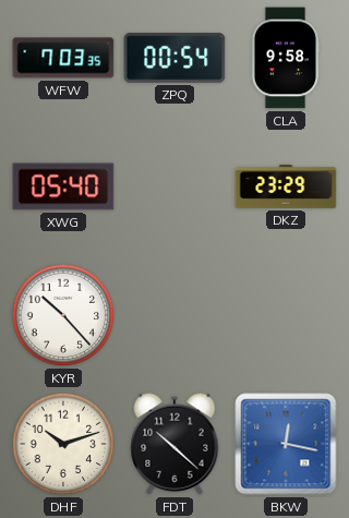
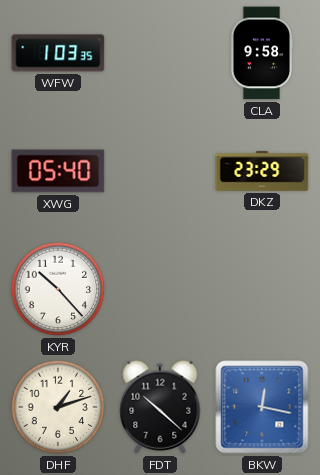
WFW: 7:03 -> 1:03
ZPQ: 00:54 -> none
DHF: 10:12 -> 1:12
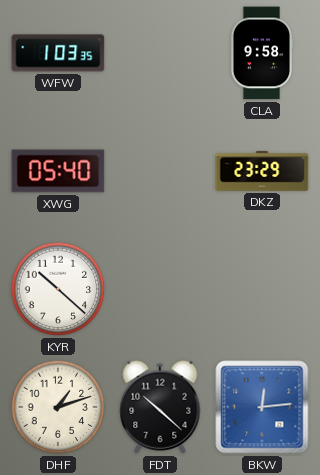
KYR: 10:23 -> 10:22
BKW: 12:17 -> 12:14
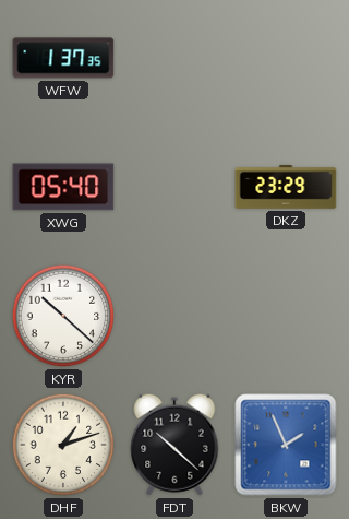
WFW: 1:03 -> 1:37
CLA: 9:58 -> none
BKW: 12:14 -> 1:56
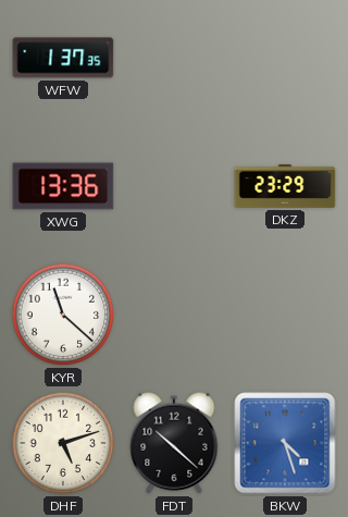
XWG: 05:40 -> 13:36
KYR: 10:22 -> 11:22
DHF: 1:12 -> 5:12
BKW: 1:56 -> 4:27
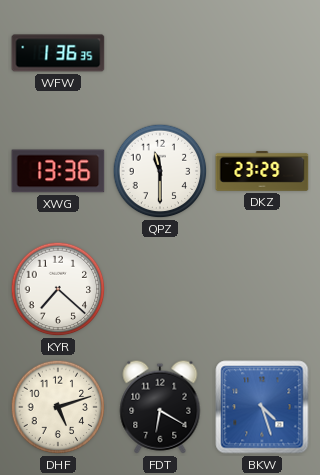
WFW: 1:37 -> 1:36
QPZ: none -> 11:30
KYR: 11:22 -> 7:22
FDT: 10:22 -> 6:20
